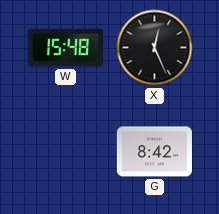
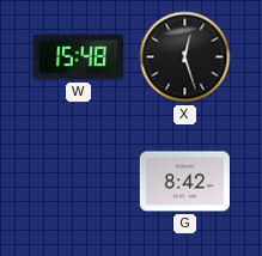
X: 12:26 -> 12:27
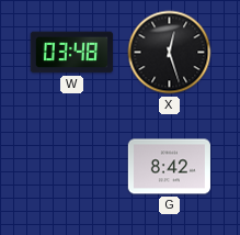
W: 15:48 -> 03:48
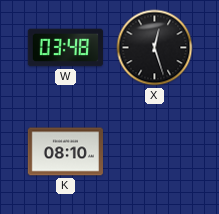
K: none -> 08:10
G: 8:42 -> none
